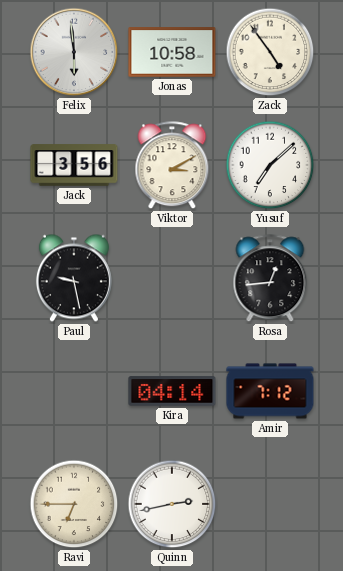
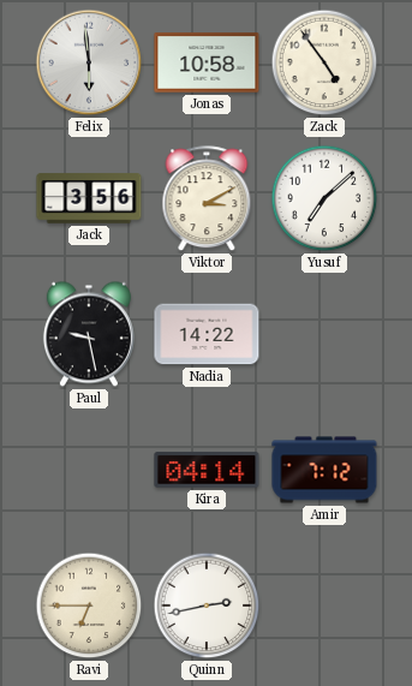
Nadia: none -> 14:22
Rosa: 12:44 -> none
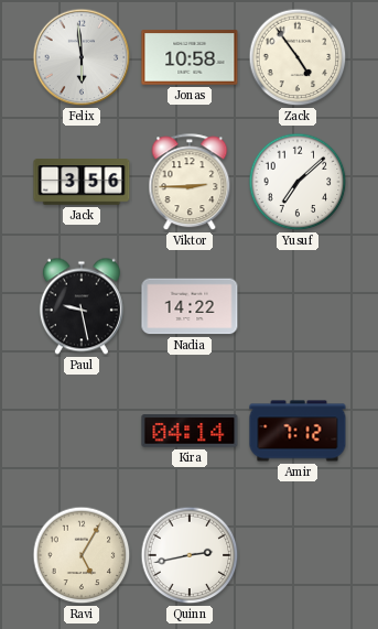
Viktor: 3:10 -> 2:45
Ravi: 6:45 -> 5:05
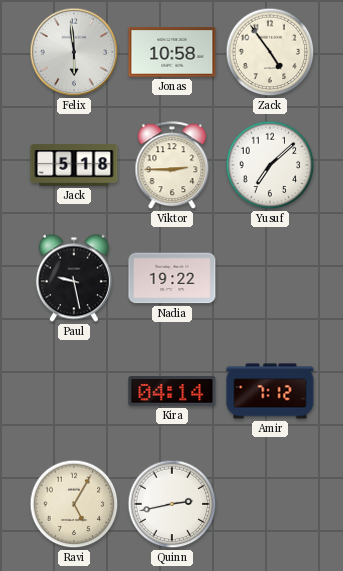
Jack: 3:56 -> 5:18
Nadia: 14:22 -> 19:22
